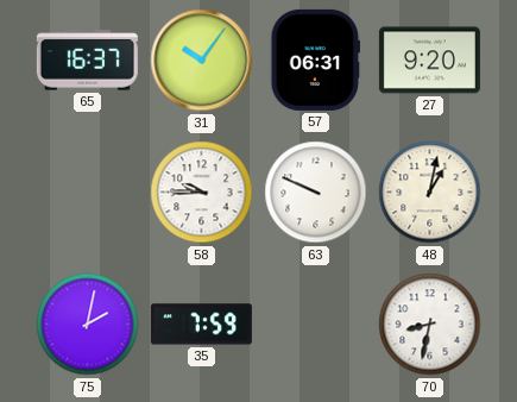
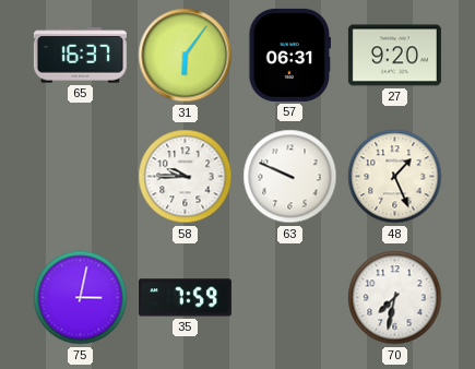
31: 10:06 -> 6:06
48: 1:02 -> 1:26
75: 2:02 -> 3:02
70: 8:32 -> 7:32
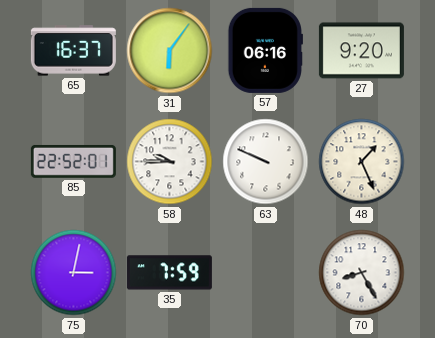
57: 06:31 -> 06:16
85: none -> 22:52
70: 7:32 -> 8:25
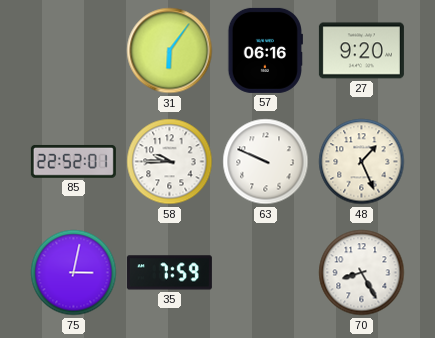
65: 16:37 -> none
